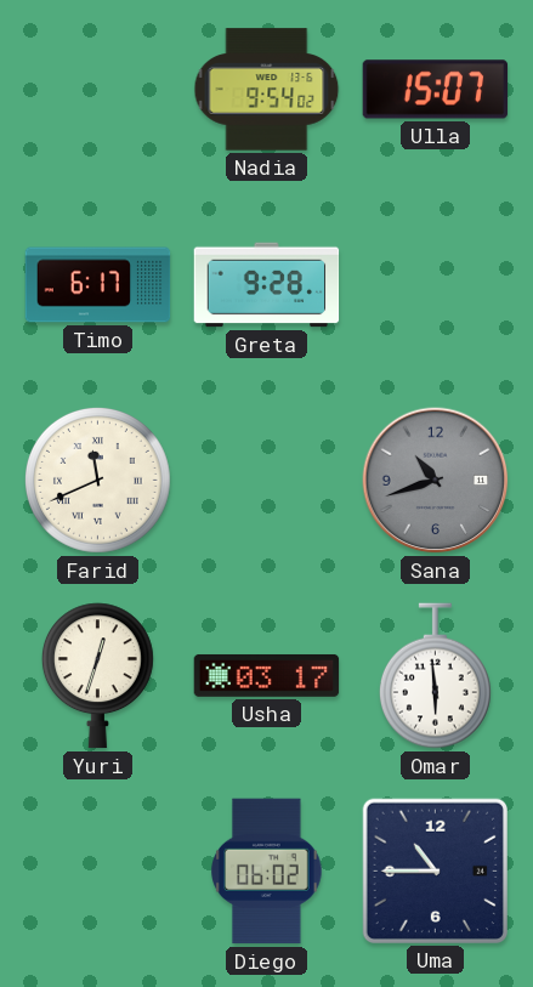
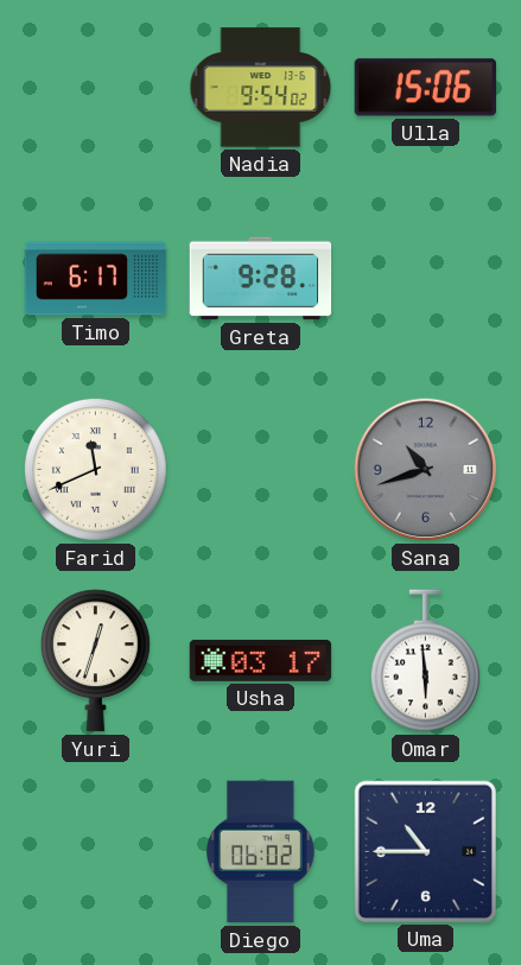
Ulla: 15:07 -> 15:06
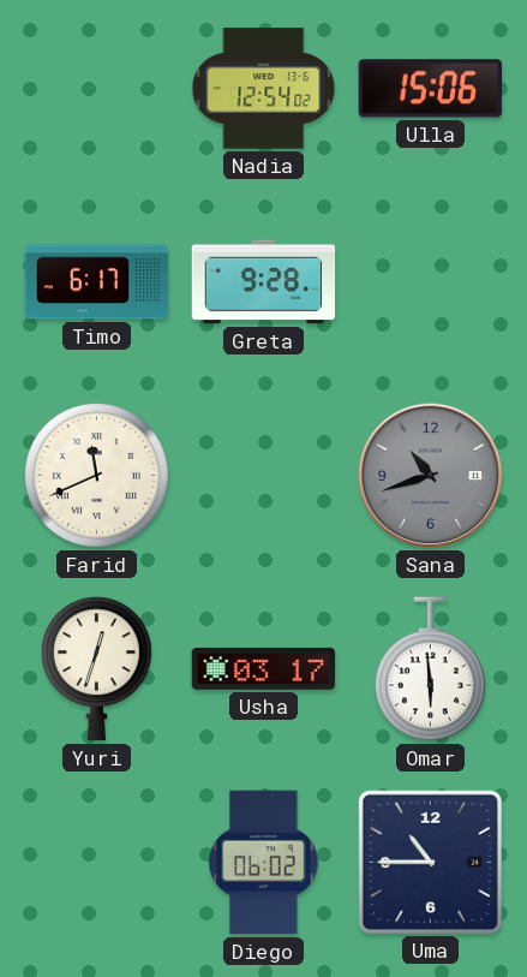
Nadia: 9:54 -> 12:54
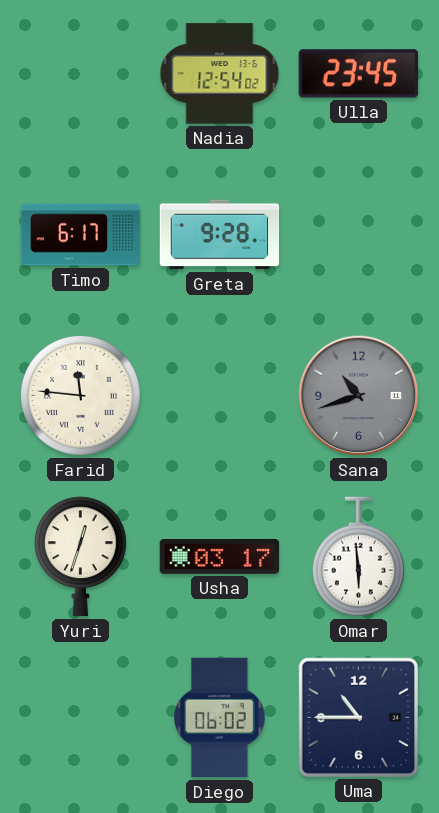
Ulla: 15:06 -> 23:45
Farid: 11:41 -> 11:46
